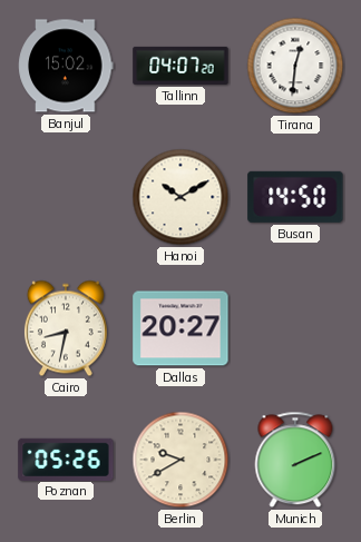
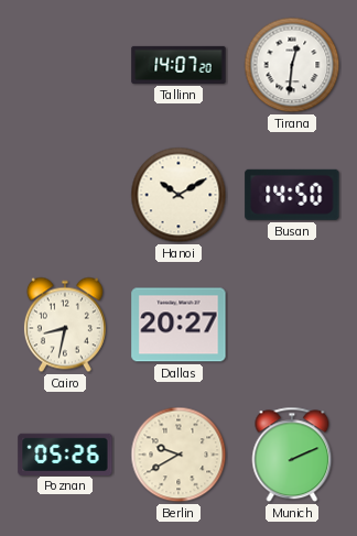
Banjul: 15:02 -> none
Tallinn: 04:07 -> 14:07
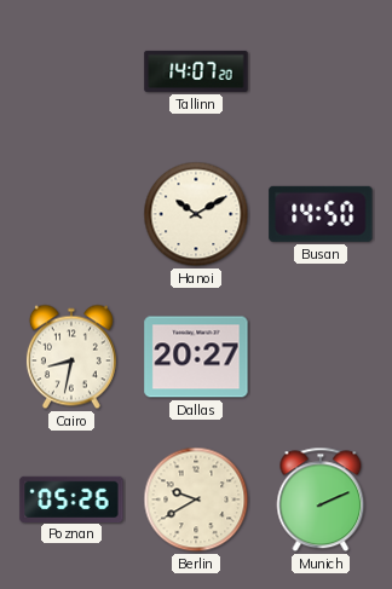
Tirana: 12:31 -> none
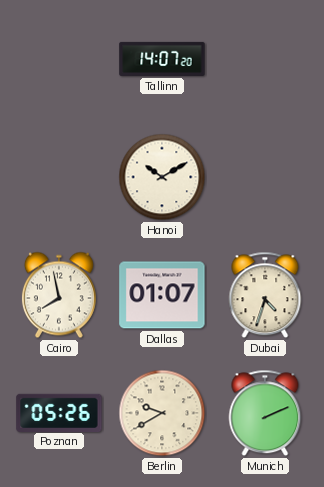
Busan: 14:50 -> none
Cairo: 8:32 -> 7:58
Dallas: 20:27 -> 01:07
Dubai: none -> 4:33
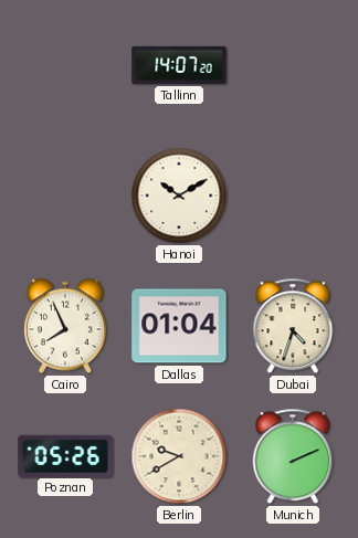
Cairo: 7:58 -> 7:56
Dallas: 01:07 -> 01:04
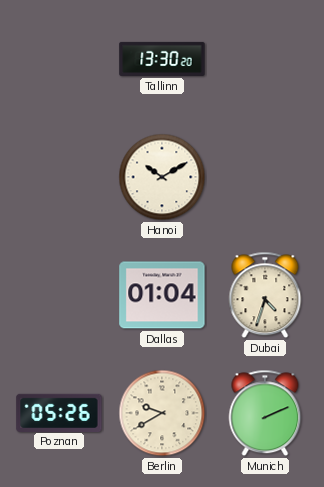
Tallinn: 14:07 -> 13:30
Cairo: 7:56 -> none
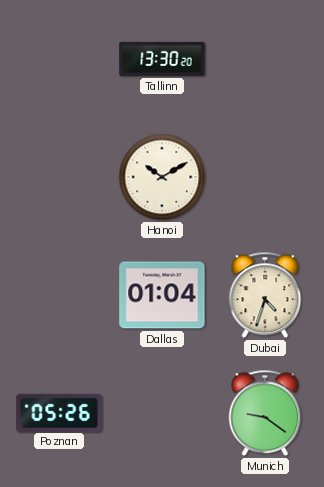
Berlin: 9:40 -> none
Munich: 2:11 -> 9:21
